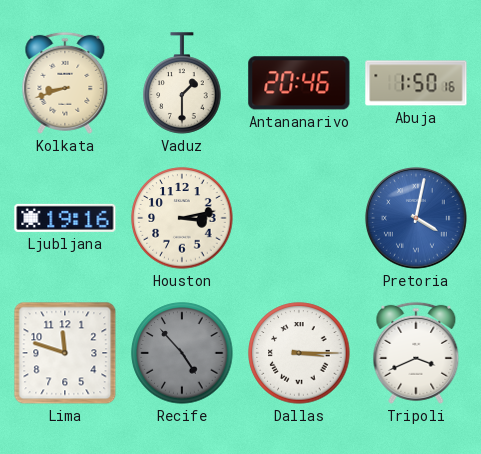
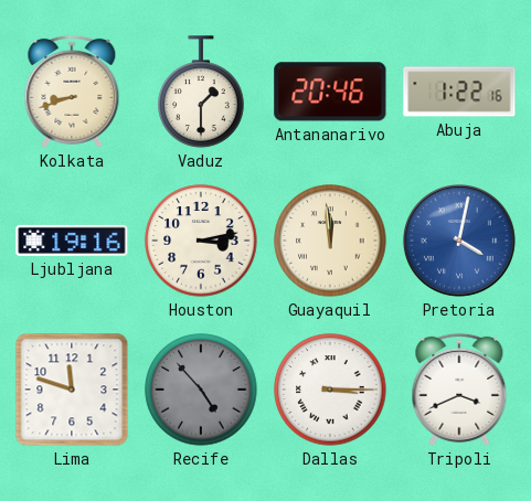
Abuja: 1:50 -> 1:22
Guayaquil: none -> 11:59
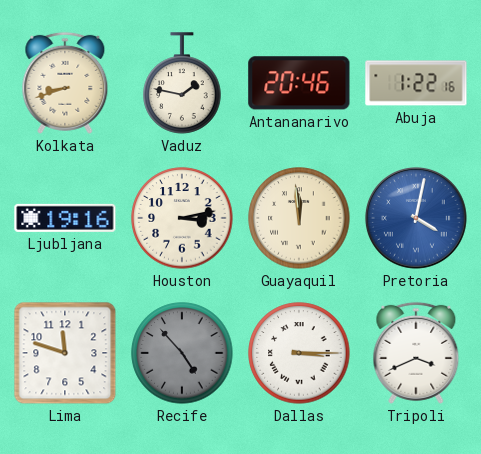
Vaduz: 1:30 -> 1:47
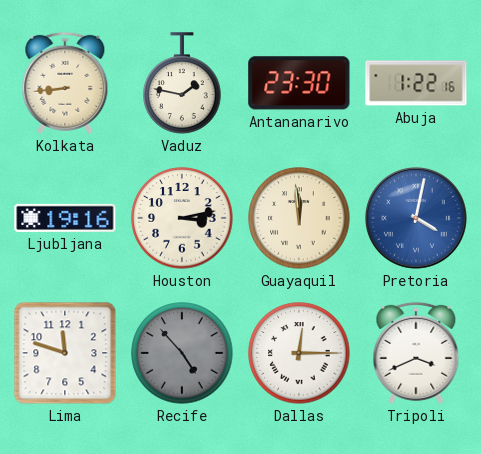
Kolkata: 8:42 -> 8:44
Antananarivo: 20:46 -> 23:30
Dallas: 3:15 -> 12:15
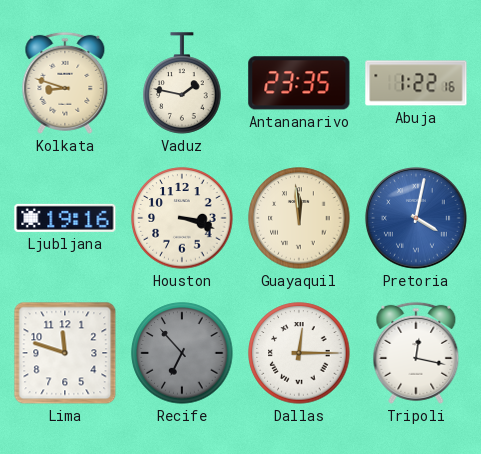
Kolkata: 8:44 -> 8:48
Antananarivo: 23:30 -> 23:35
Houston: 3:13 -> 3:18
Recife: 4:53 -> 6:53
Tripoli: 3:41 -> 12:17
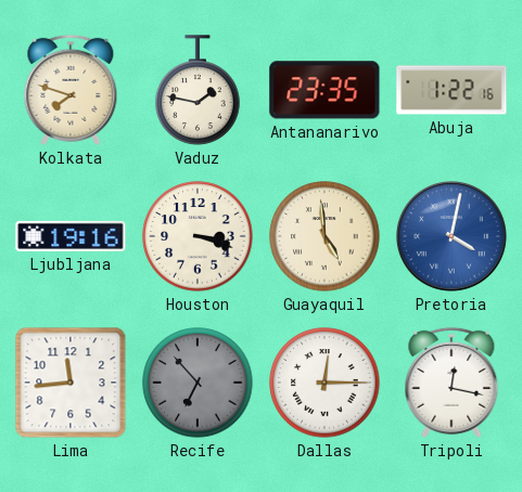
Kolkata: 8:48 -> 7:48
Guayaquil: 11:59 -> 4:59
Lima: 11:48 -> 11:44
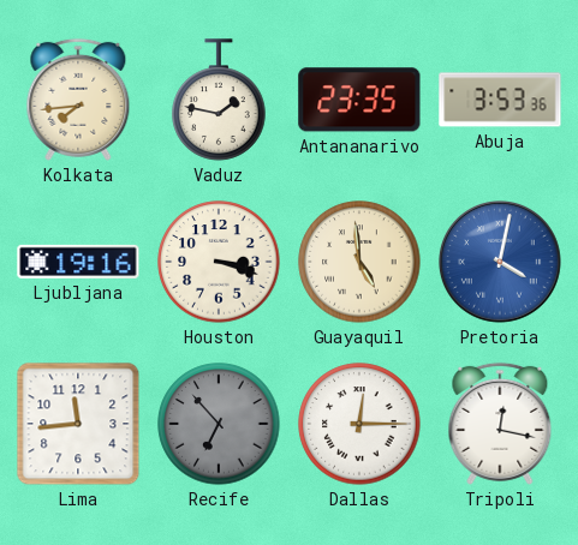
Kolkata: 7:48 -> 7:44
Abuja: 1:22 -> 3:53
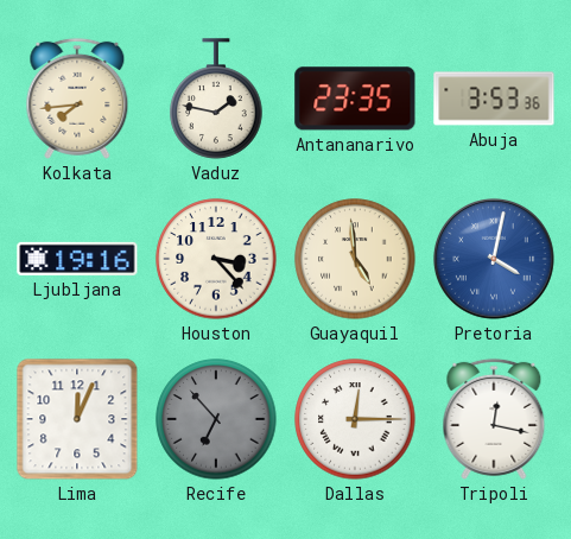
Houston: 3:18 -> 3:23
Lima: 11:44 -> 12:04
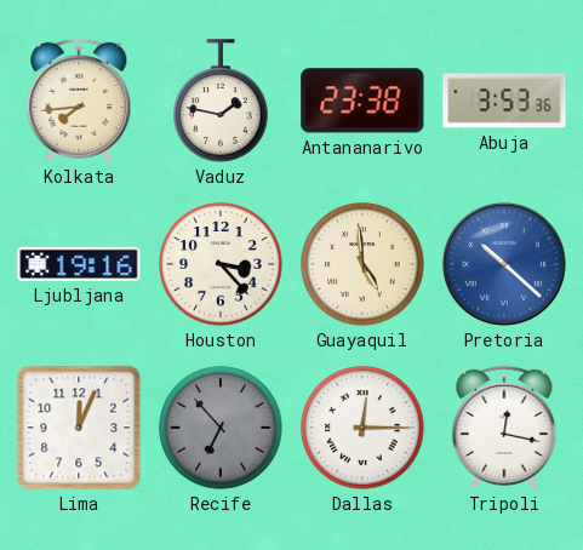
Antananarivo: 23:35 -> 23:38
Pretoria: 4:02 -> 10:22
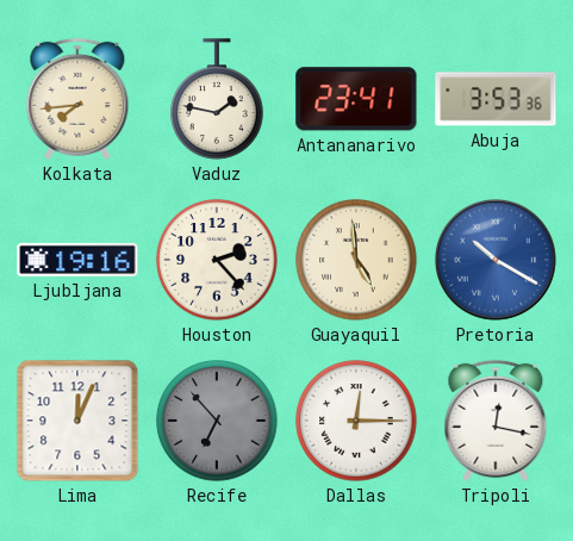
Antananarivo: 23:38 -> 23:41
Houston: 3:23 -> 2:23
Pretoria: 10:22 -> 10:20
